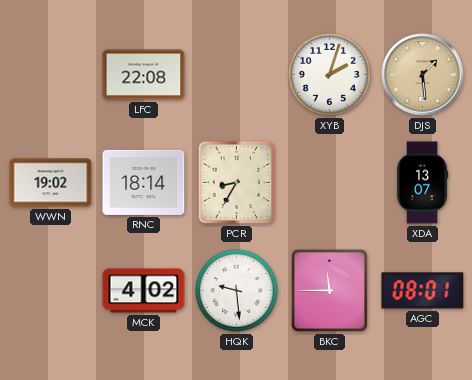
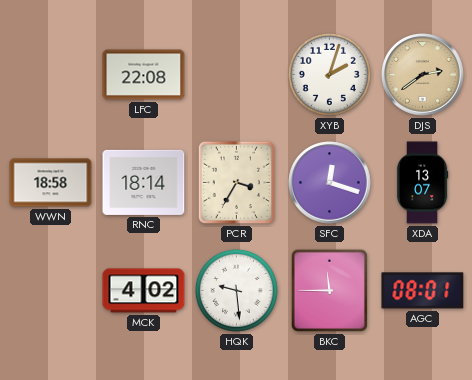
DJS: 1:29 -> 2:39
WWN: 19:02 -> 18:58
PCR: 8:35 -> 3:35
SFC: none -> 12:18
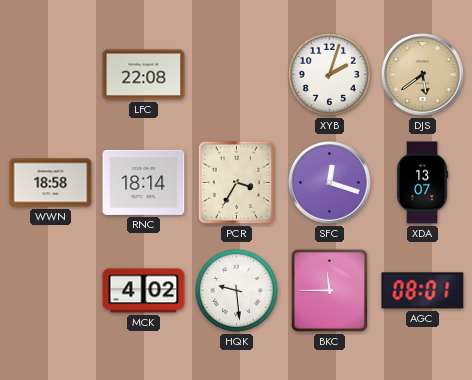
DJS: 2:39 -> 5:39
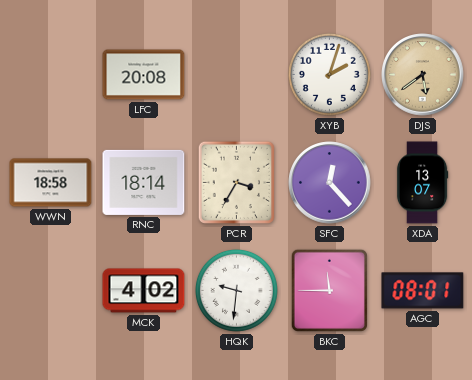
LFC: 22:08 -> 20:08
SFC: 12:18 -> 12:23
HQK: 9:29 -> 9:31
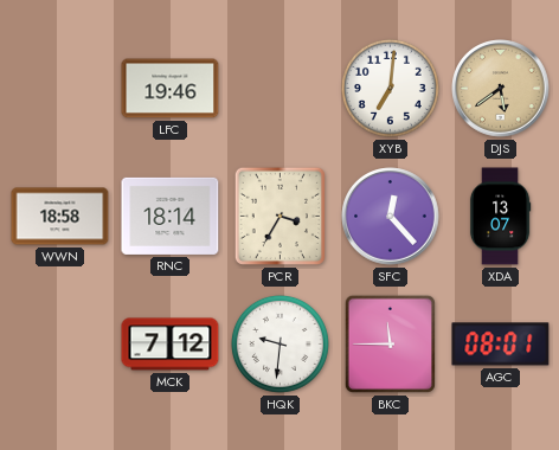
LFC: 20:08 -> 19:46
XYB: 2:03 -> 7:01
MCK: 4:02 -> 7:12
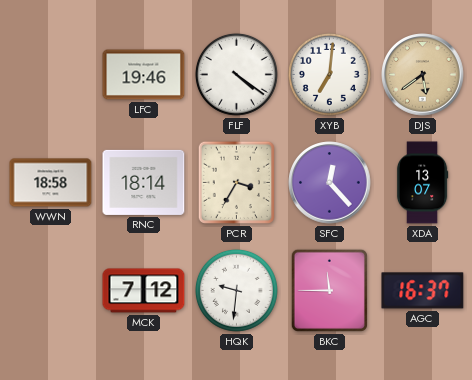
FLF: none -> 4:21
AGC: 08:01 -> 16:37
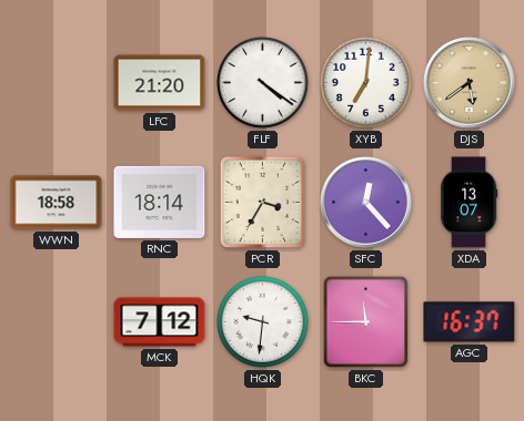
LFC: 19:46 -> 21:20
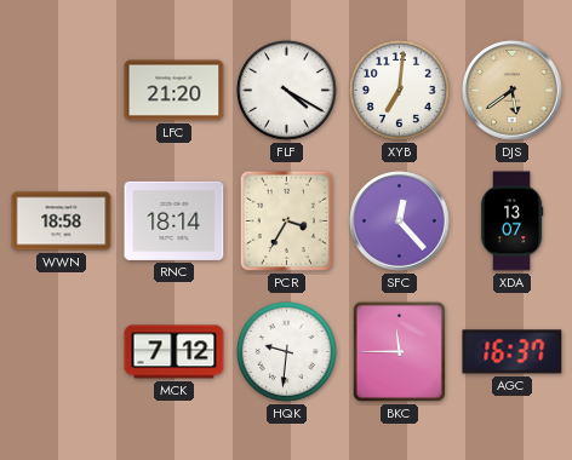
FLF: 4:21 -> 4:20
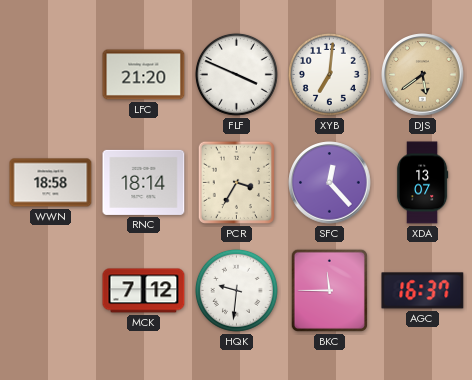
FLF: 4:20 -> 3:49
